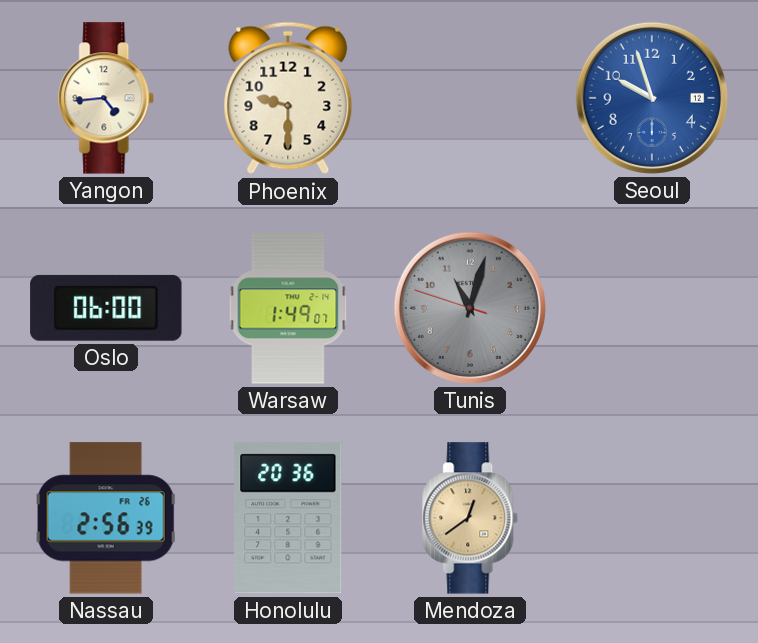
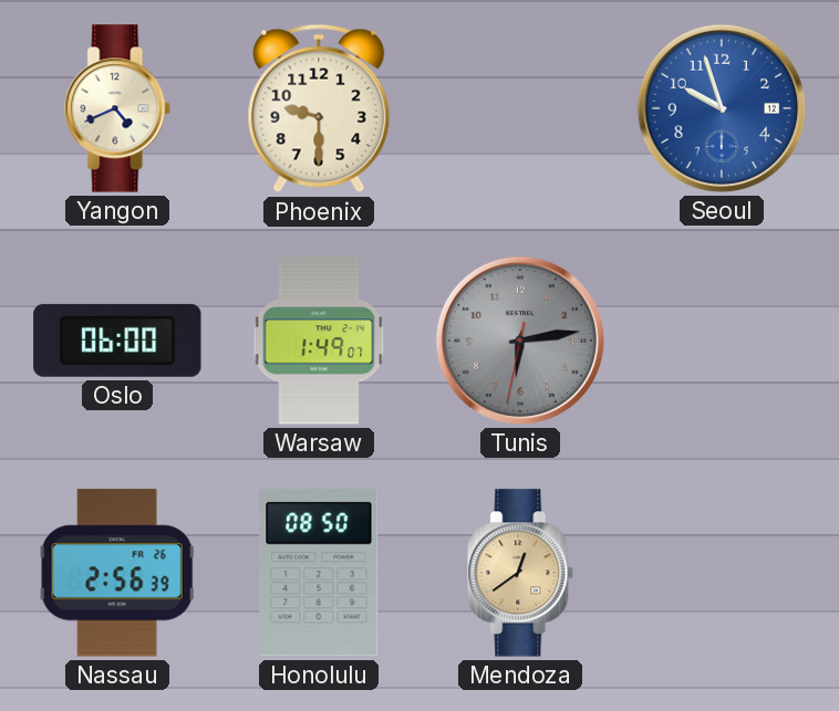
Yangon: 4:44 -> 4:41
Tunis: 11:02 -> 6:13
Honolulu: 20:36 -> 08:50
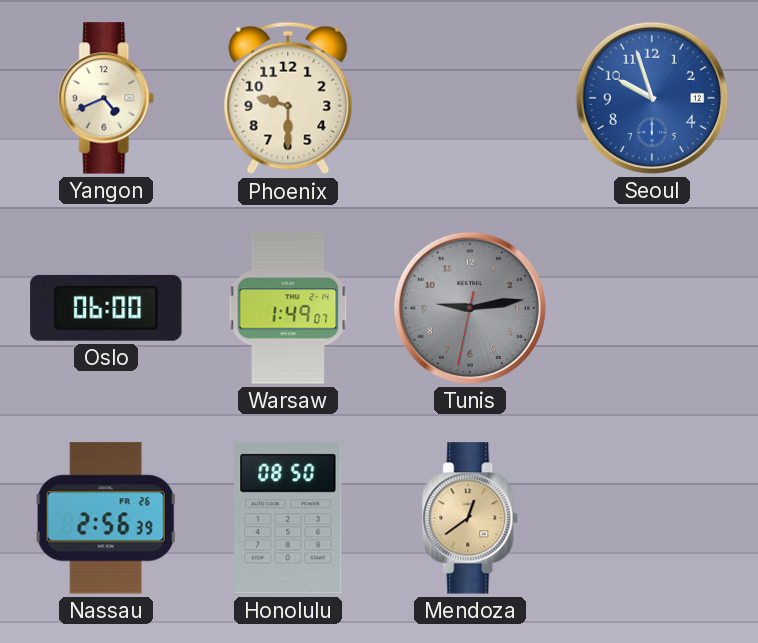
Tunis: 6:13 -> 9:13
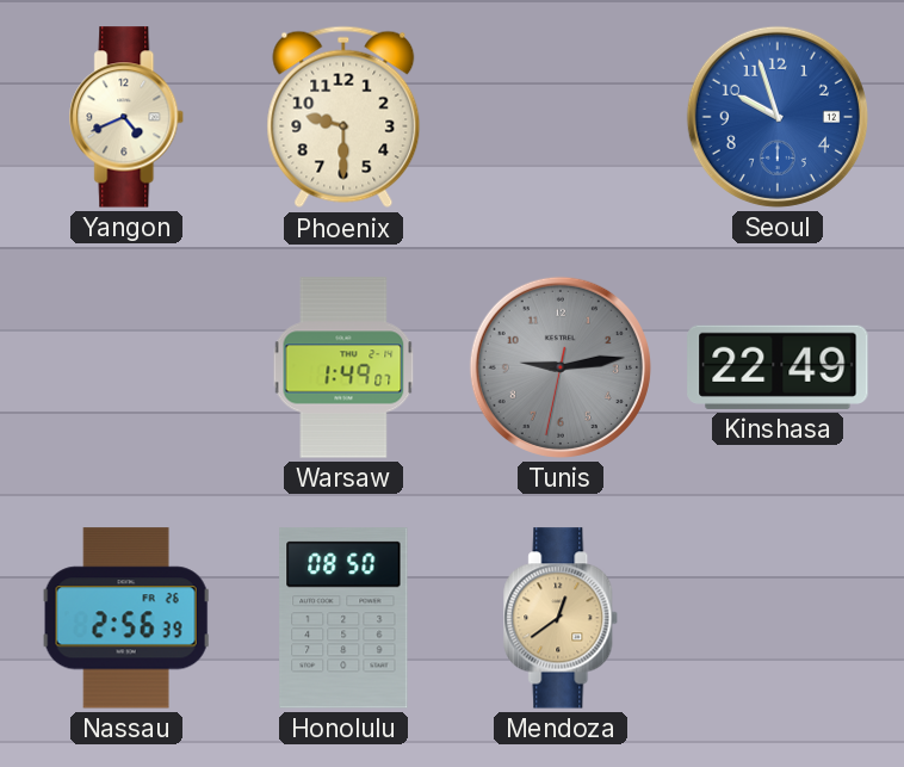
Oslo: 06:00 -> none
Kinshasa: none -> 22:49
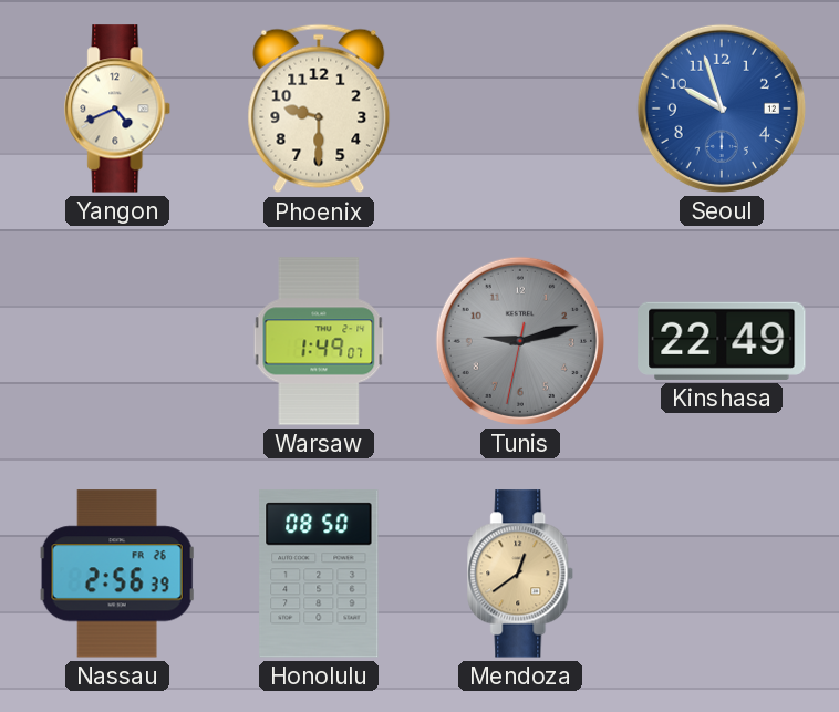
Tunis: 9:13 -> 9:12
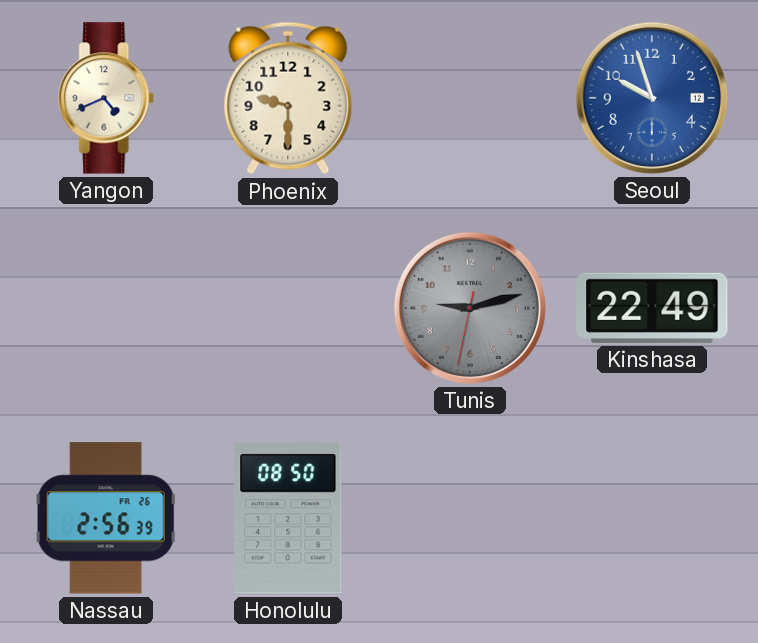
Warsaw: 1:49 -> none
Mendoza: 12:39 -> none
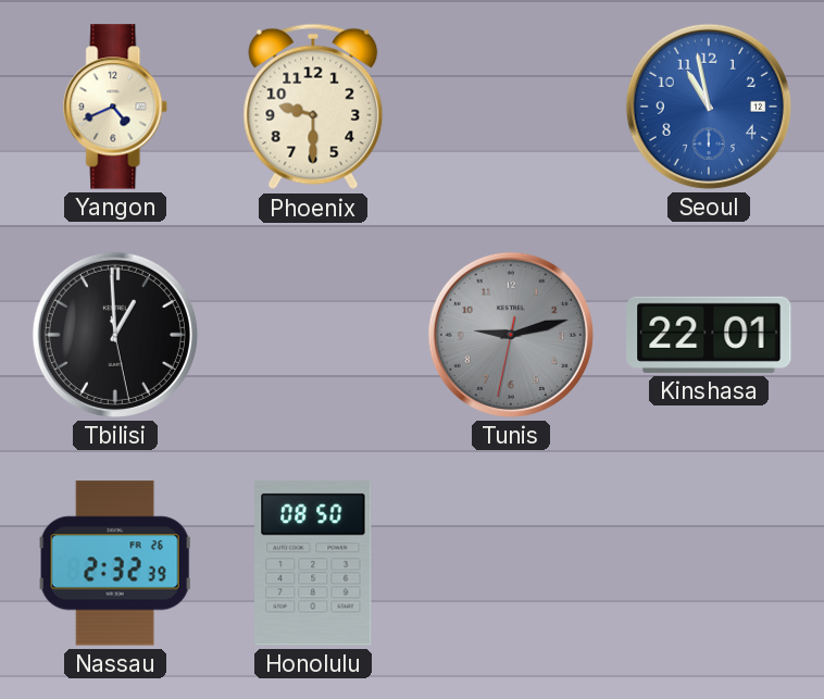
Seoul: 9:57 -> 10:58
Tbilisi: none -> 12:59
Kinshasa: 22:49 -> 22:01
Nassau: 2:56 -> 2:32
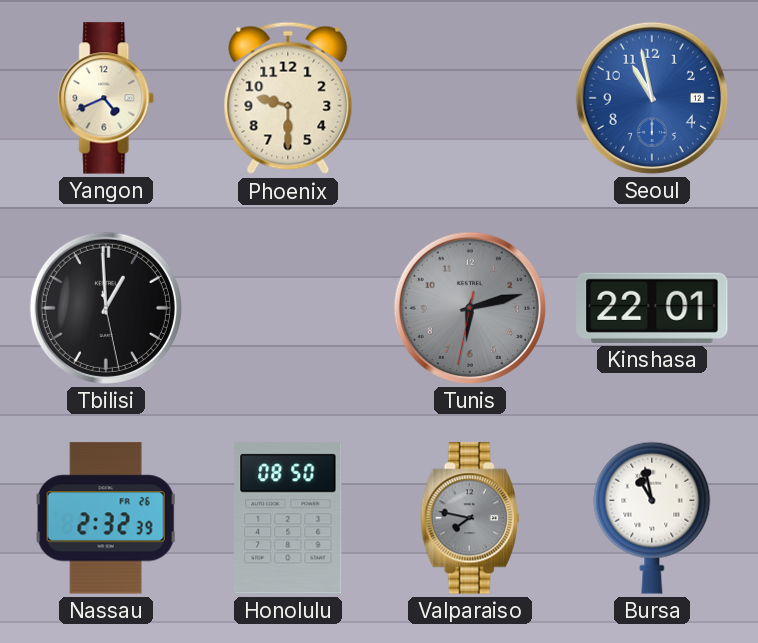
Tunis: 9:12 -> 6:12
Valparaiso: none -> 7:47
Bursa: none -> 10:58
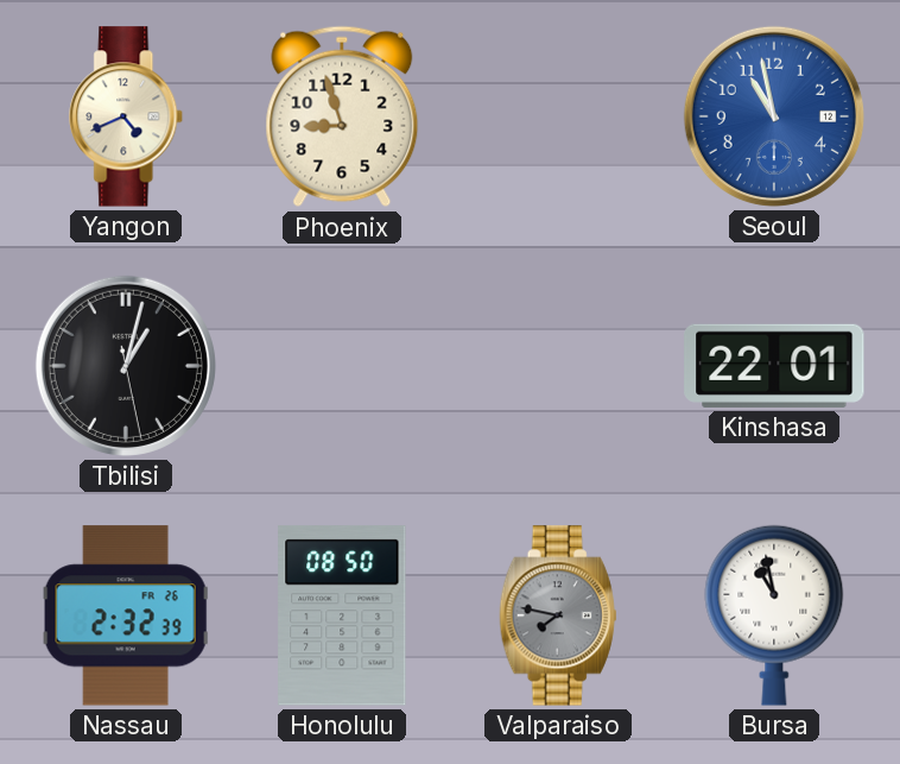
Phoenix: 9:30 -> 8:57
Tbilisi: 12:59 -> 1:02
Tunis: 6:12 -> none
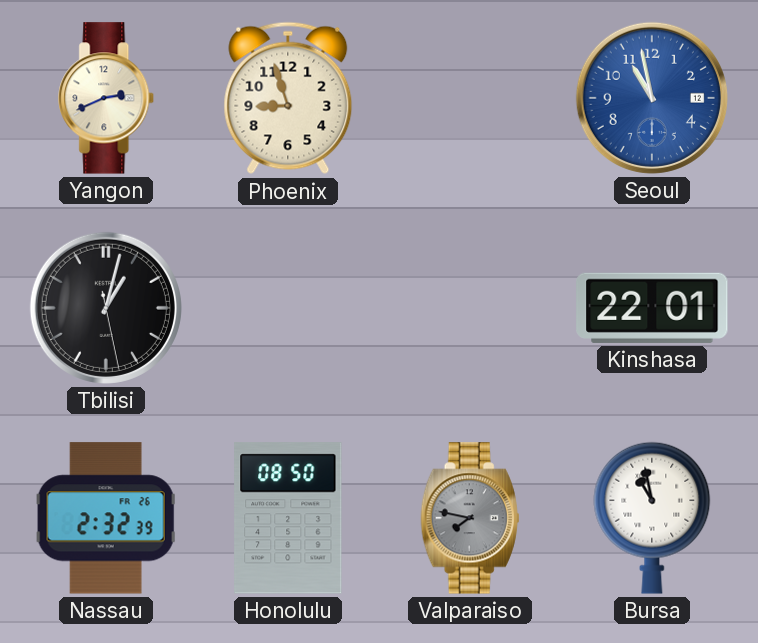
Yangon: 4:41 -> 2:41
